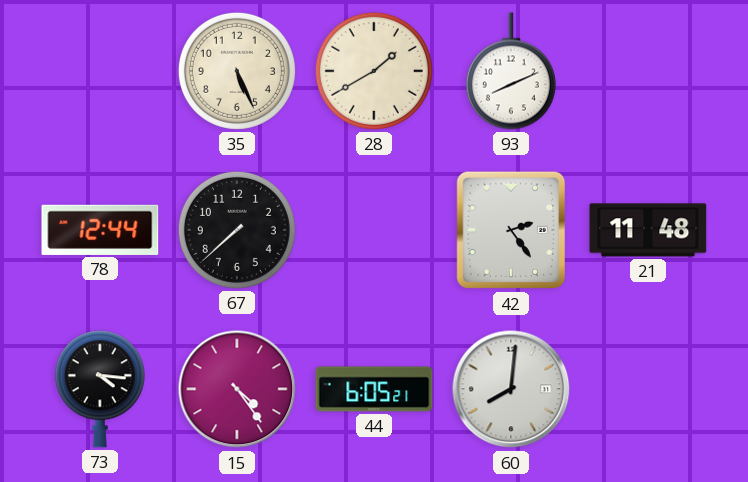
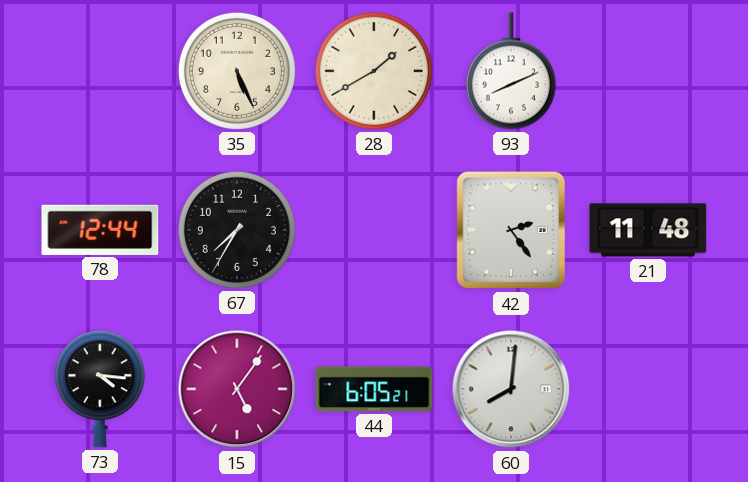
67: 7:38 -> 7:35
15: 4:24 -> 5:06
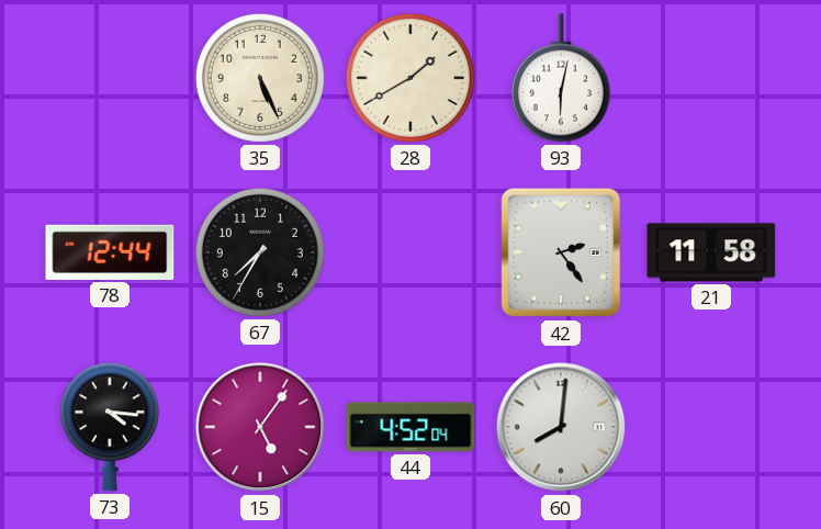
93: 8:11 -> 6:02
21: 11:48 -> 11:58
44: 6:05 -> 4:52
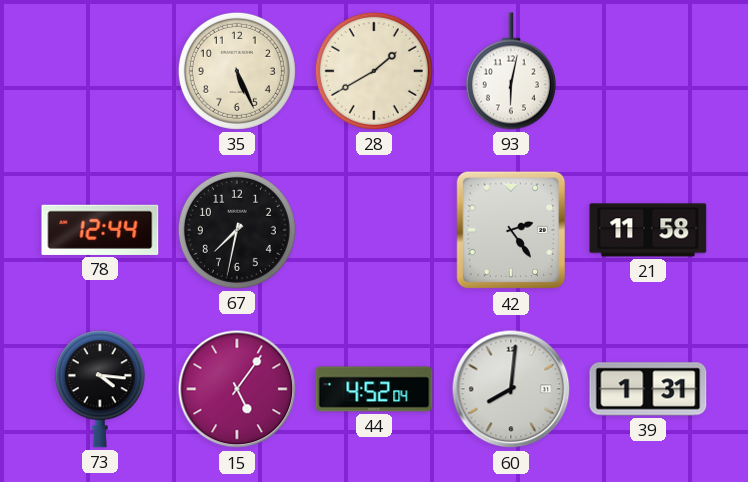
67: 7:35 -> 7:32
39: none -> 1:31
